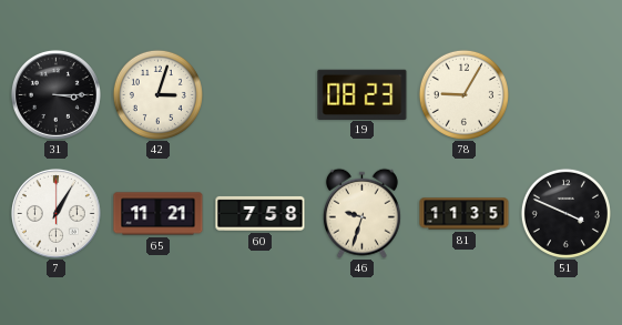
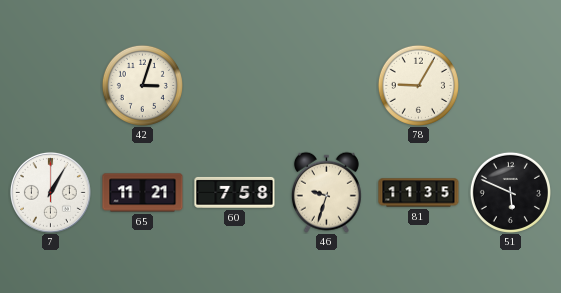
31: 3:15 -> none
19: 08:23 -> none
51: 3:49 -> 5:49
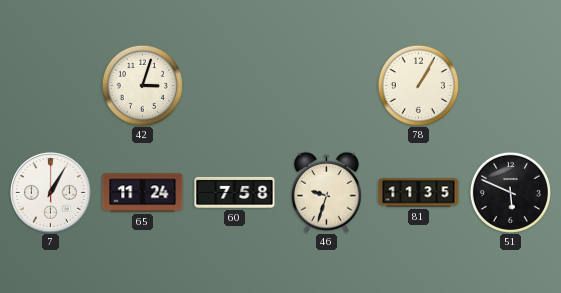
78: 9:05 -> 1:05
65: 11:21 -> 11:24
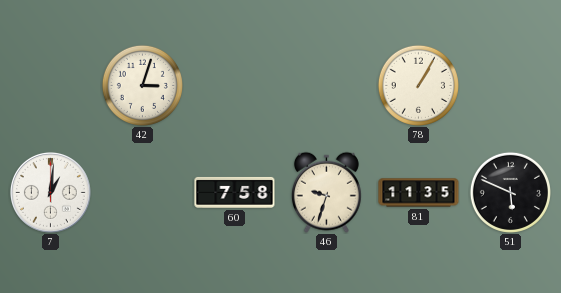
7: 1:05 -> 1:01
65: 11:24 -> none
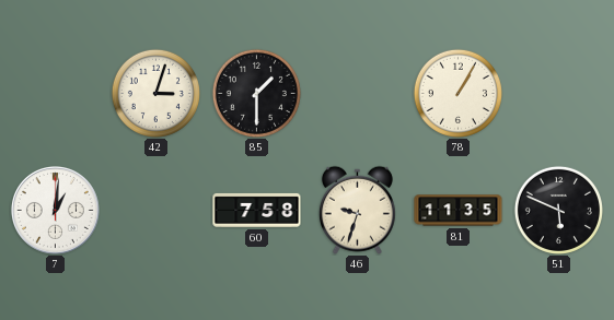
85: none -> 1:30
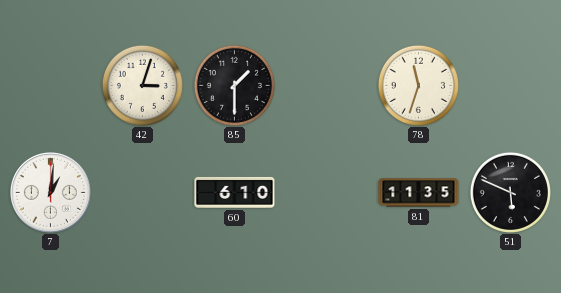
78: 1:05 -> 11:33
60: 7:58 -> 6:10
46: 9:33 -> none
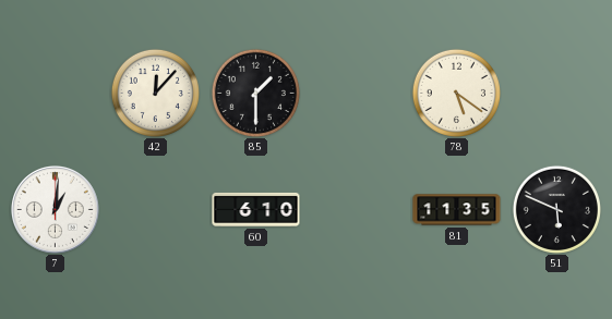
42: 3:03 -> 12:07
78: 11:33 -> 5:21
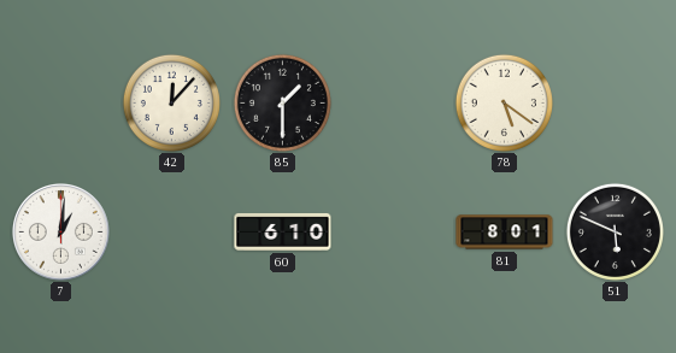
81: 11:35 -> 8:01
